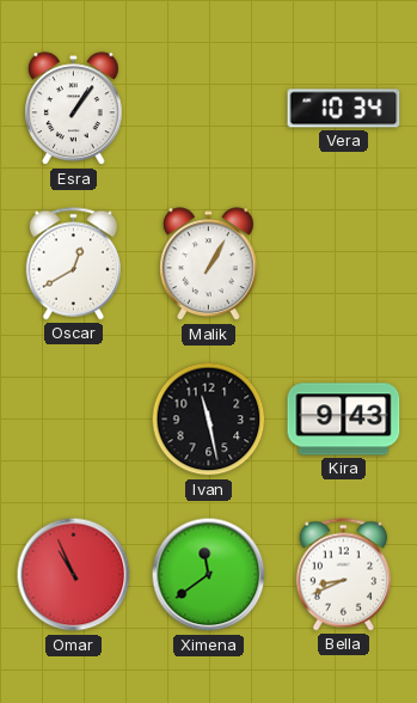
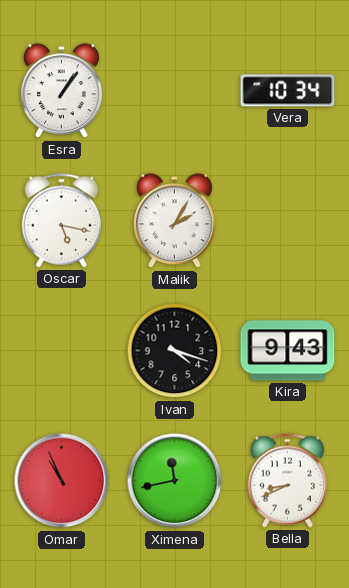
Oscar: 12:40 -> 5:17
Malik: 1:05 -> 2:05
Ivan: 11:28 -> 4:18
Ximena: 11:39 -> 11:43
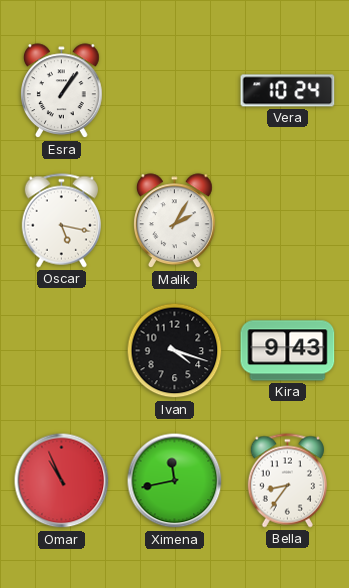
Vera: 10:34 -> 10:24
Bella: 8:41 -> 8:36
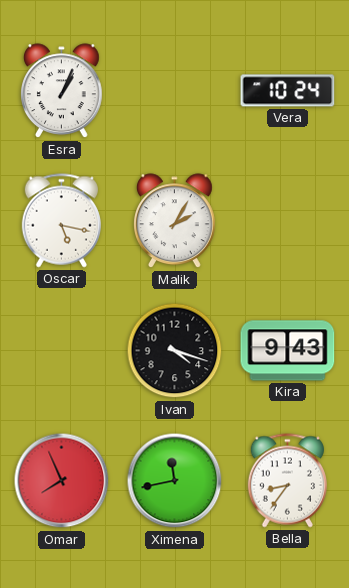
Esra: 1:06 -> 1:04
Omar: 10:56 -> 7:56
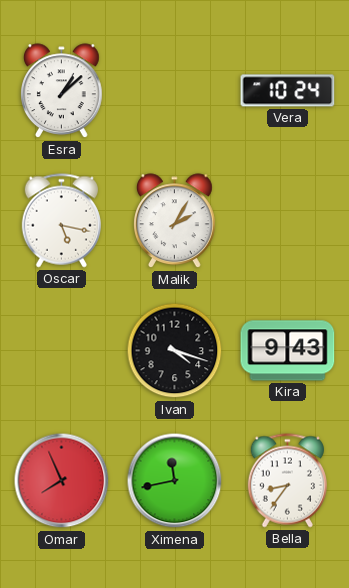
Esra: 1:04 -> 1:08
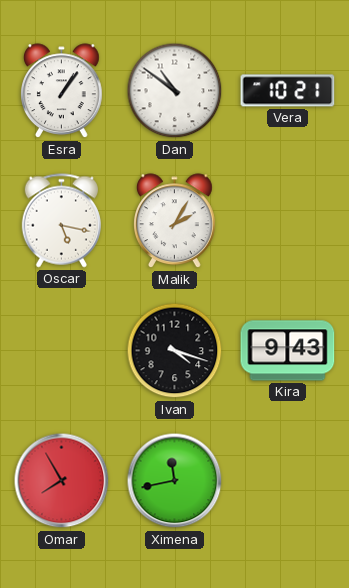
Esra: 1:08 -> 1:06
Dan: none -> 10:51
Vera: 10:24 -> 10:21
Omar: 7:56 -> 7:55
Bella: 8:36 -> none
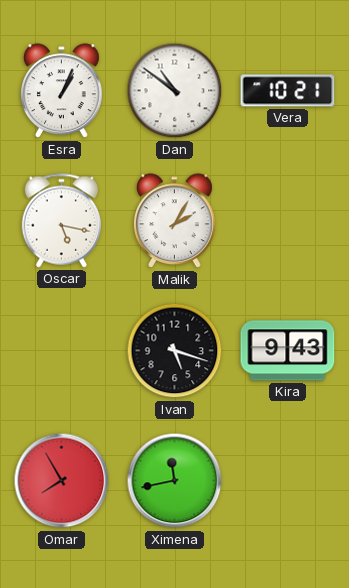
Esra: 1:06 -> 1:04
Ivan: 4:18 -> 5:18
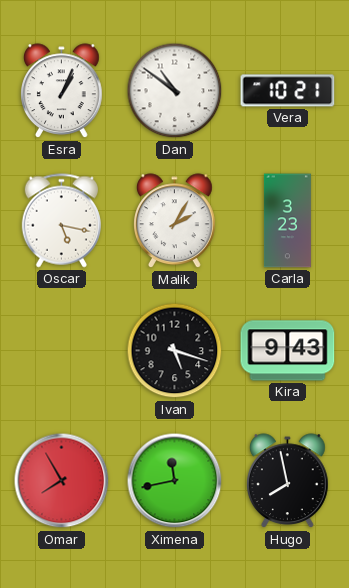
Carla: none -> 3:23
Hugo: none -> 7:58
